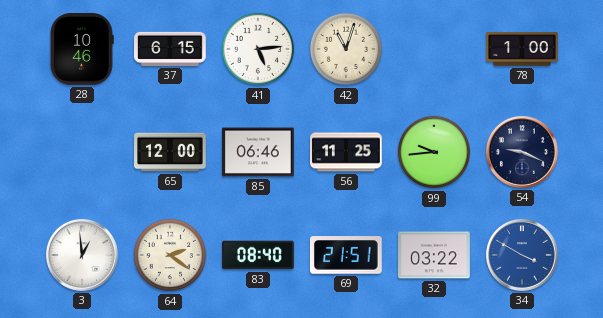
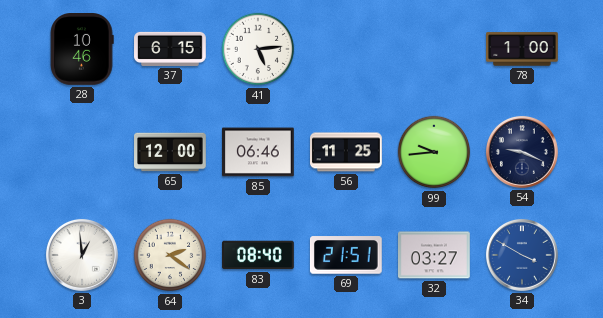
42: 11:03 -> none
32: 03:22 -> 03:27
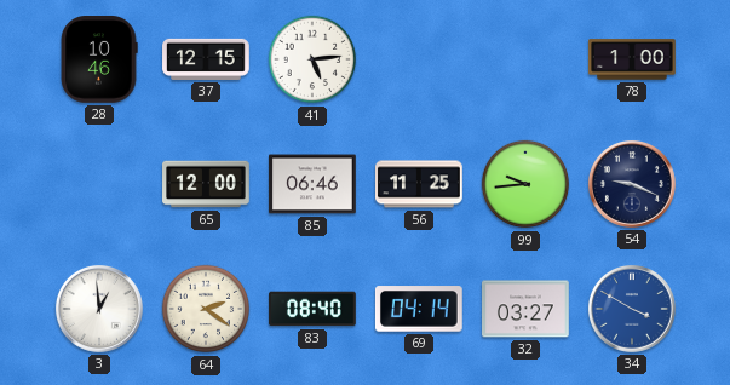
37: 6:15 -> 12:15
69: 21:51 -> 04:14
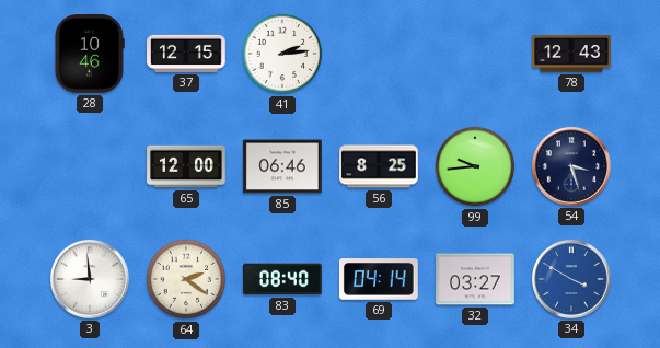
41: 5:14 -> 2:14
78: 1:00 -> 12:43
56: 11:25 -> 8:25
54: 9:19 -> 3:27
3: 12:59 -> 8:59
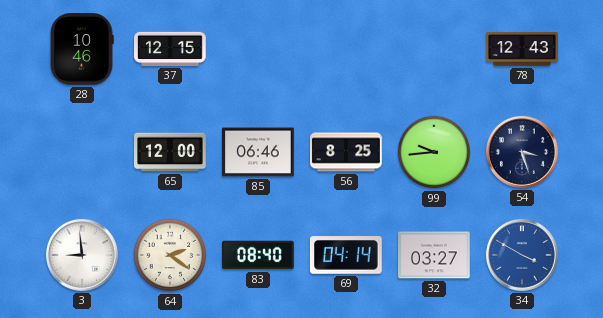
41: 2:14 -> none
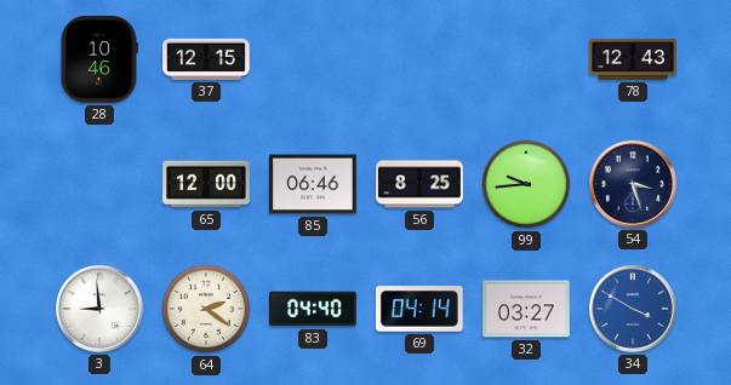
83: 08:40 -> 04:40
